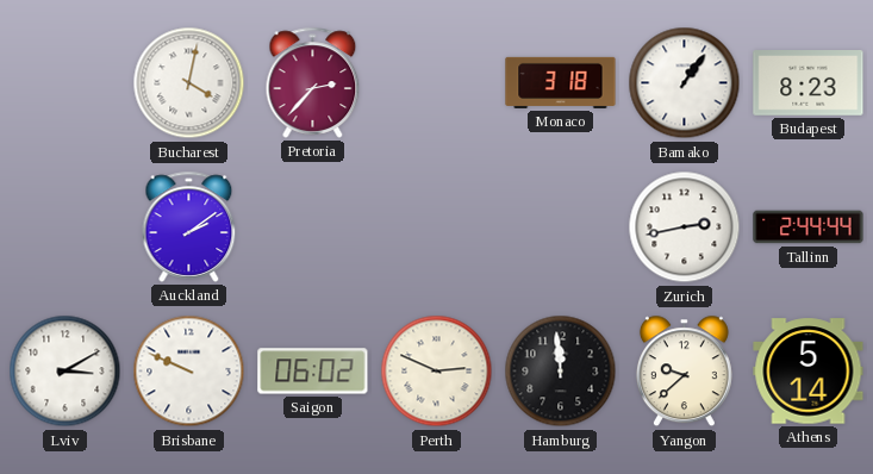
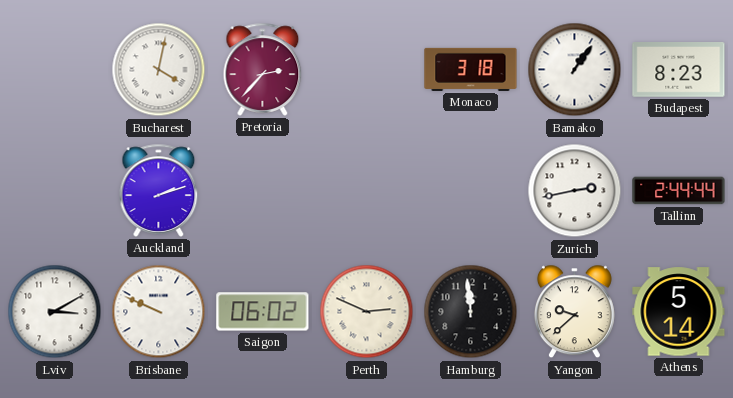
Auckland: 2:09 -> 2:12
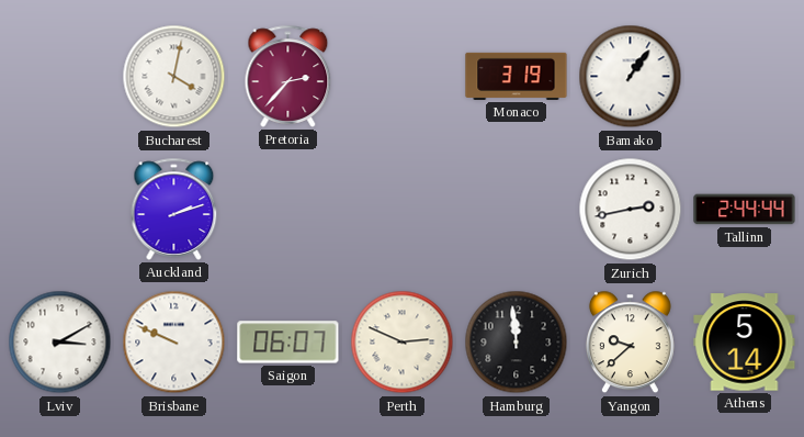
Monaco: 3:18 -> 3:19
Budapest: 8:23 -> none
Saigon: 06:02 -> 06:07
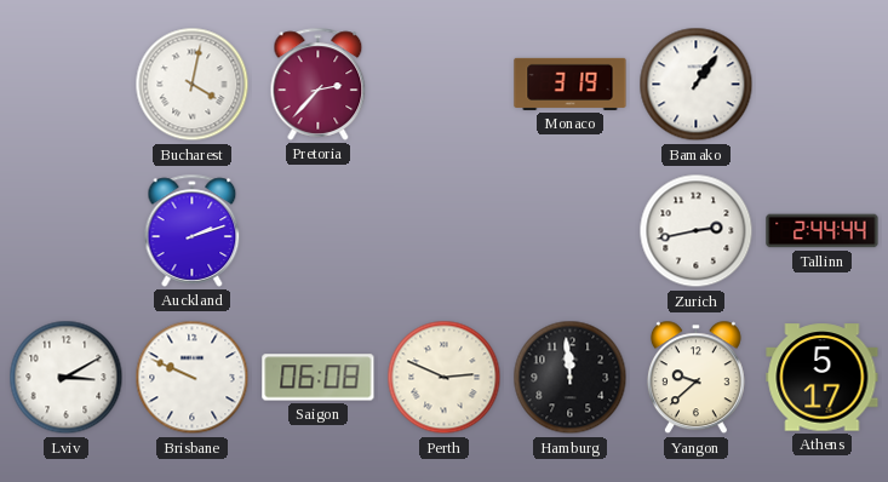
Saigon: 06:07 -> 06:08
Athens: 5:14 -> 5:17
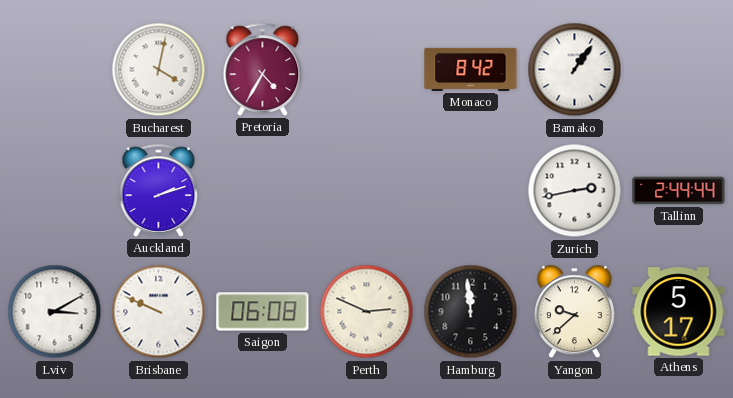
Pretoria: 2:37 -> 4:35
Monaco: 3:19 -> 8:42
